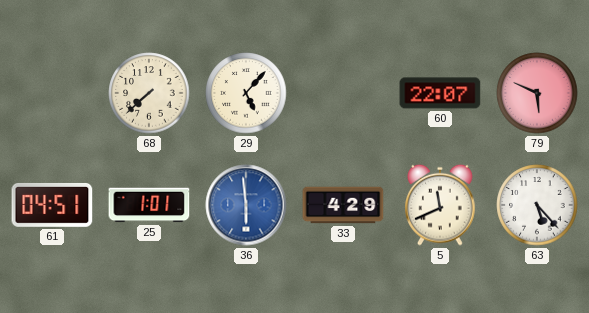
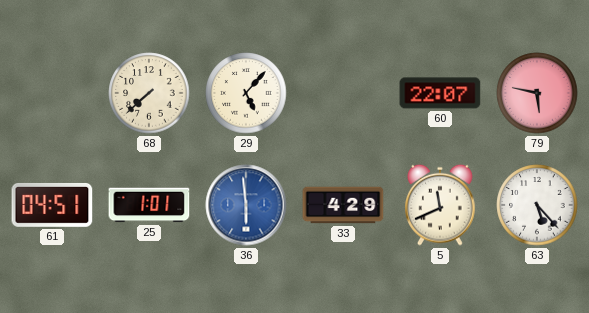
79: 5:49 -> 5:47
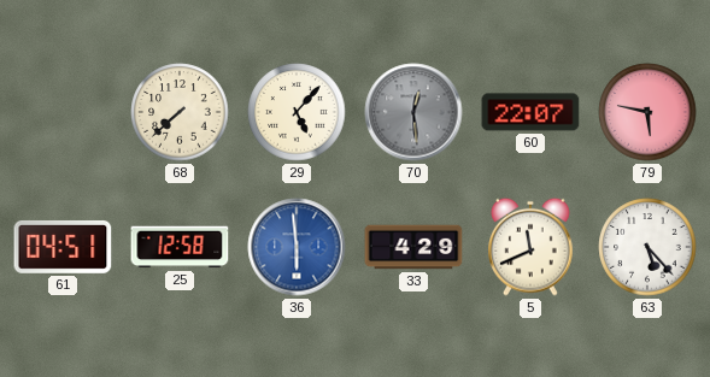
70: none -> 12:29
25: 1:01 -> 12:58
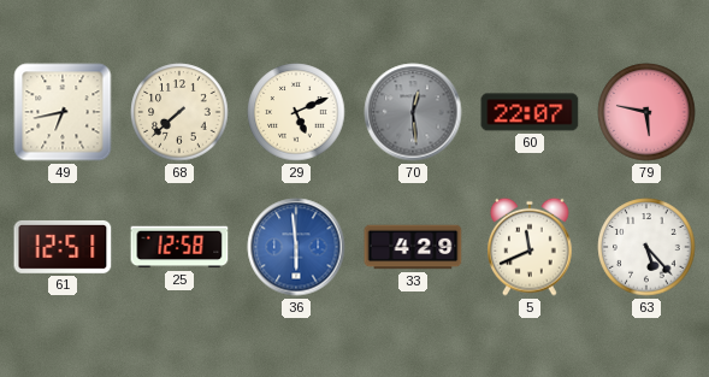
49: none -> 6:43
29: 5:07 -> 5:11
61: 04:51 -> 12:51
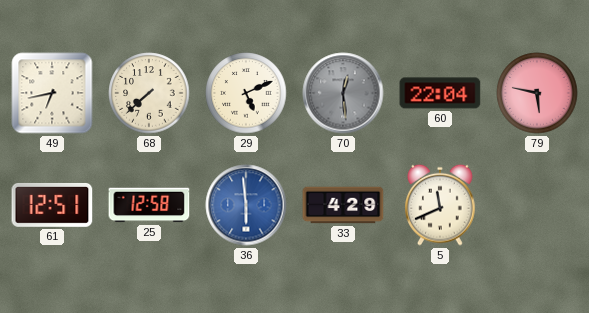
60: 22:07 -> 22:04
63: 5:23 -> none
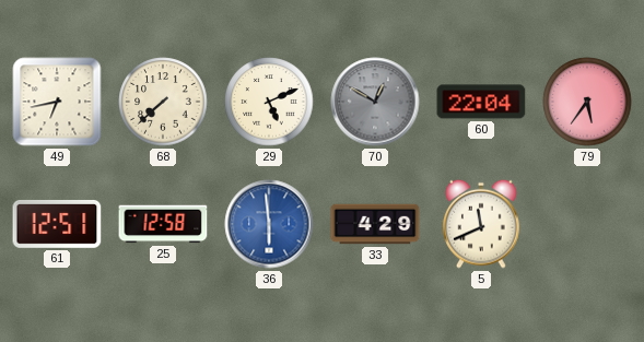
70: 12:29 -> 12:50
79: 5:47 -> 5:36
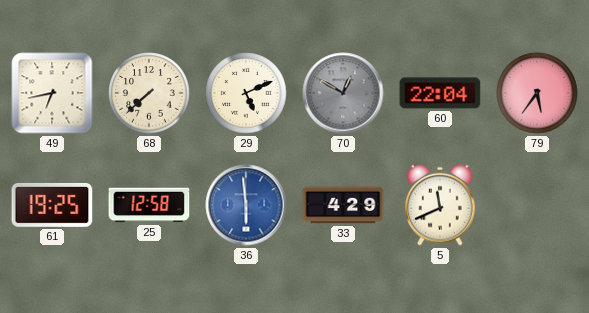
61: 12:51 -> 19:25
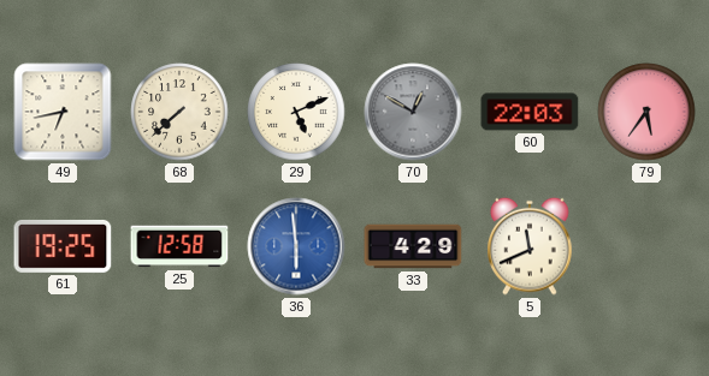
60: 22:04 -> 22:03
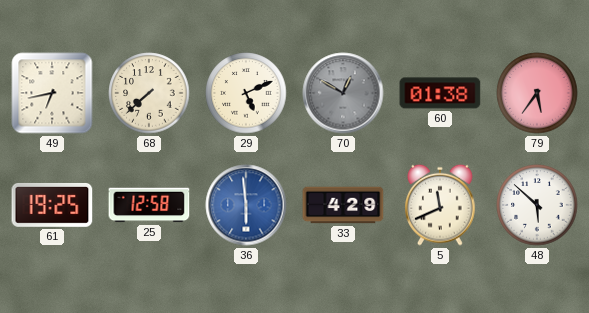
60: 22:03 -> 01:38
48: none -> 5:52
